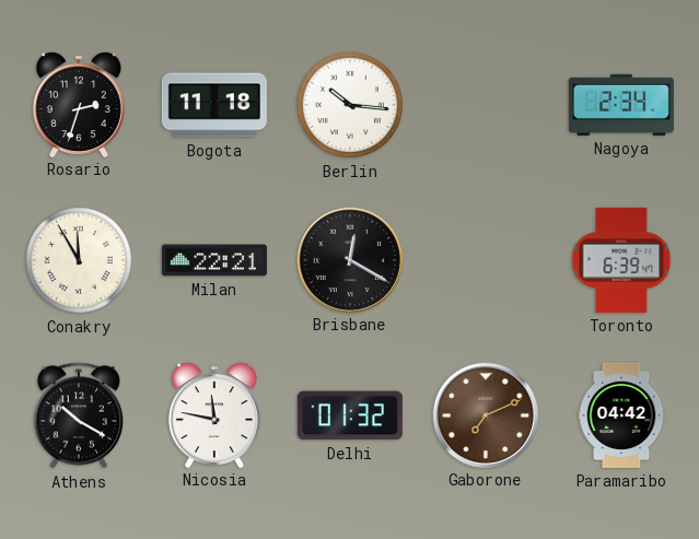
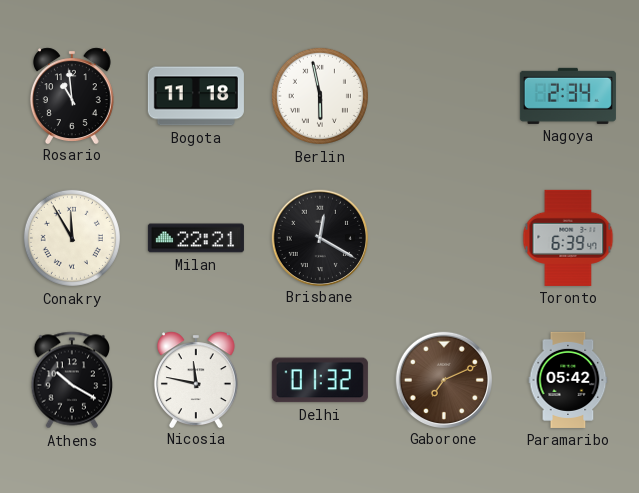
Rosario: 2:33 -> 10:59
Berlin: 10:16 -> 5:58
Paramaribo: 04:42 -> 05:42
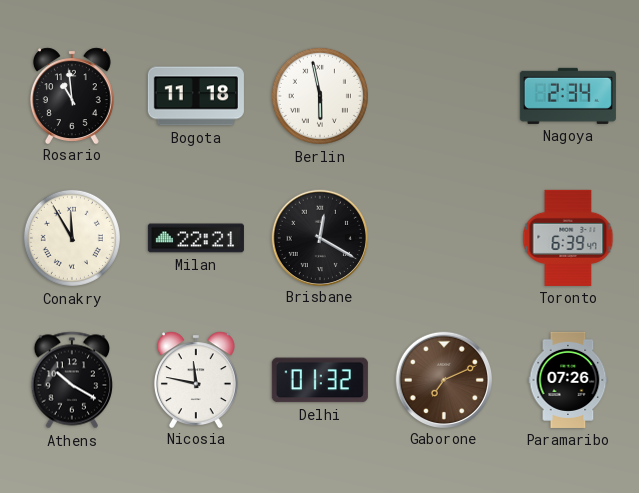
Paramaribo: 05:42 -> 07:26
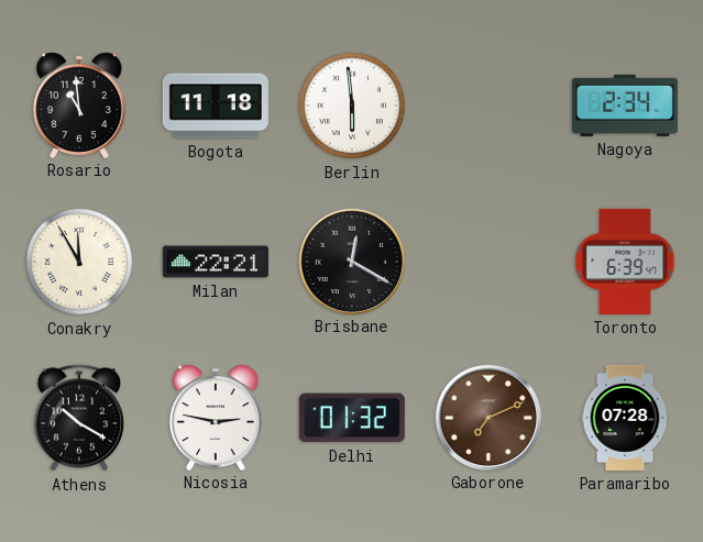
Berlin: 5:58 -> 5:59
Nicosia: 11:47 -> 2:47
Paramaribo: 07:26 -> 07:28
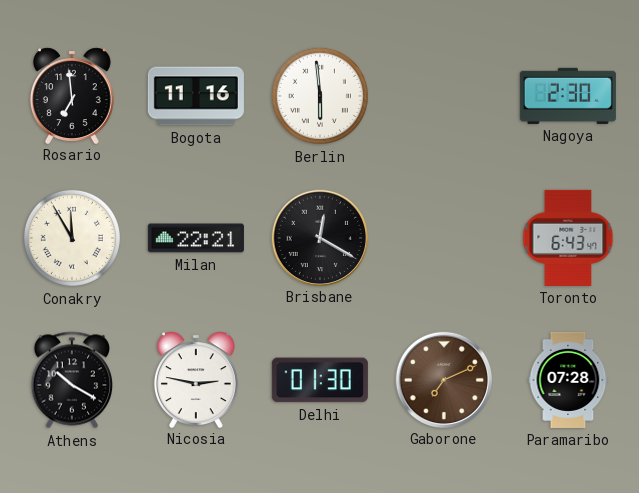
Rosario: 10:59 -> 6:59
Bogota: 11:18 -> 11:16
Nagoya: 2:34 -> 2:30
Toronto: 6:39 -> 6:43
Delhi: 01:32 -> 01:30
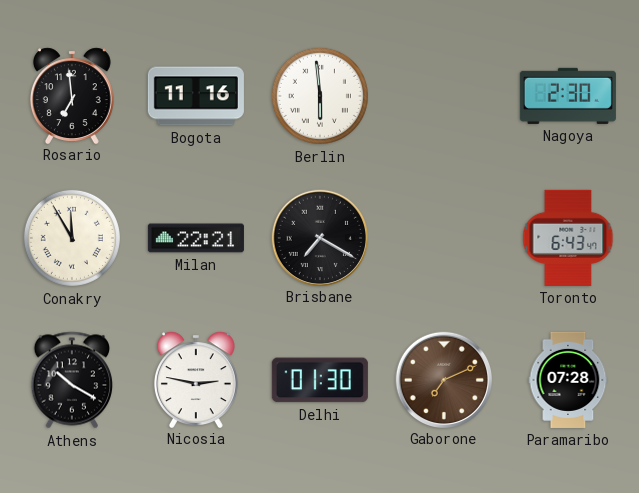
Brisbane: 12:20 -> 7:20
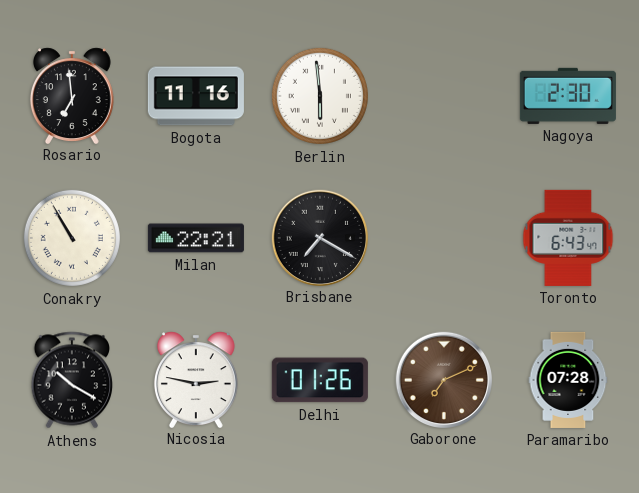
Conakry: 11:55 -> 10:55
Delhi: 01:30 -> 01:26
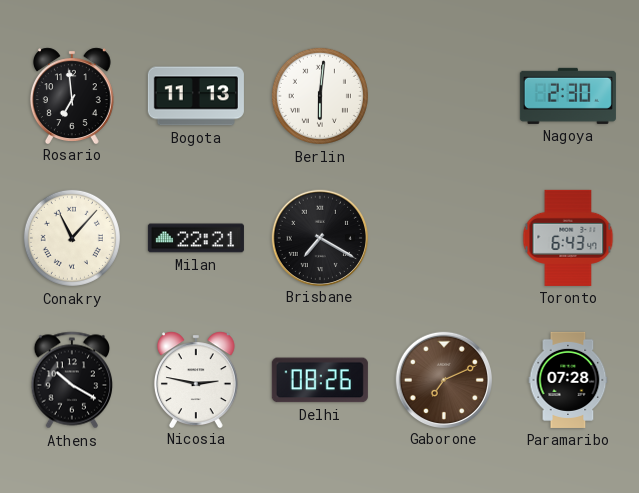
Bogota: 11:16 -> 11:13
Berlin: 5:59 -> 6:01
Conakry: 10:55 -> 11:07
Delhi: 01:26 -> 08:26
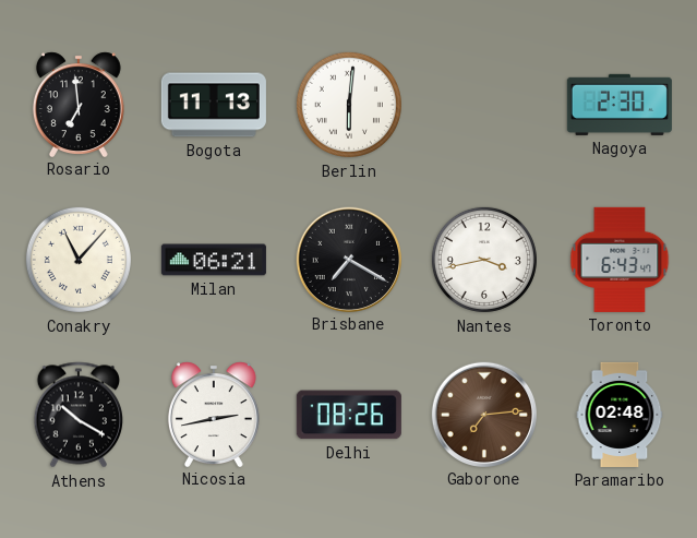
Milan: 22:21 -> 06:21
Nantes: none -> 3:43
Nicosia: 2:47 -> 2:43
Gaborone: 7:11 -> 7:14
Paramaribo: 07:28 -> 02:48
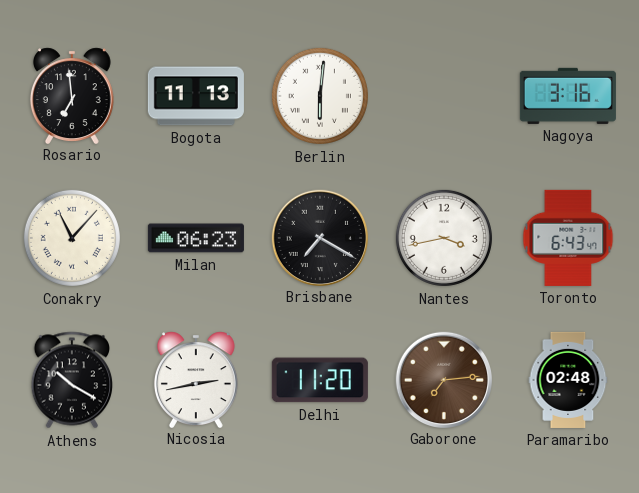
Nagoya: 2:30 -> 3:16
Milan: 06:21 -> 06:23
Delhi: 08:26 -> 11:20
